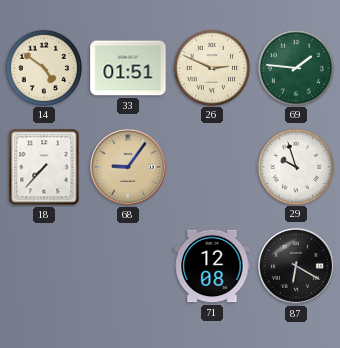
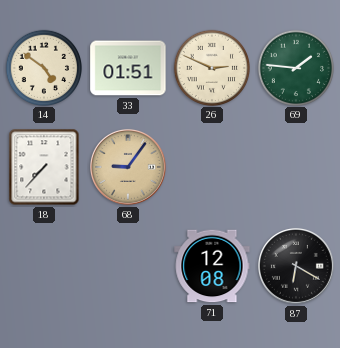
29: 9:57 -> none
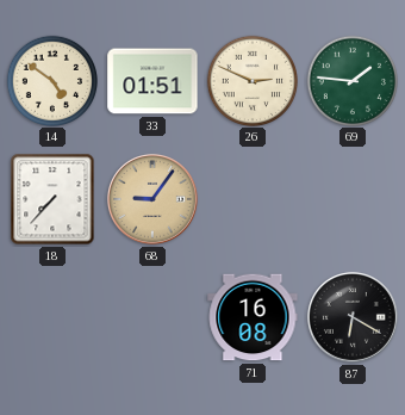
71: 12:08 -> 16:08
